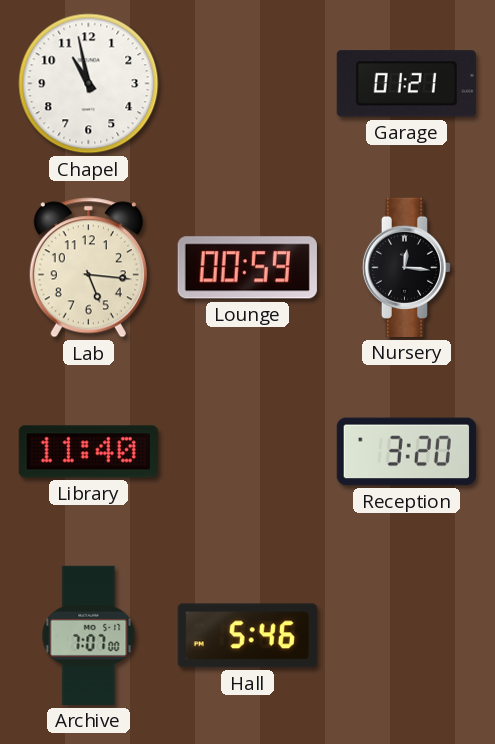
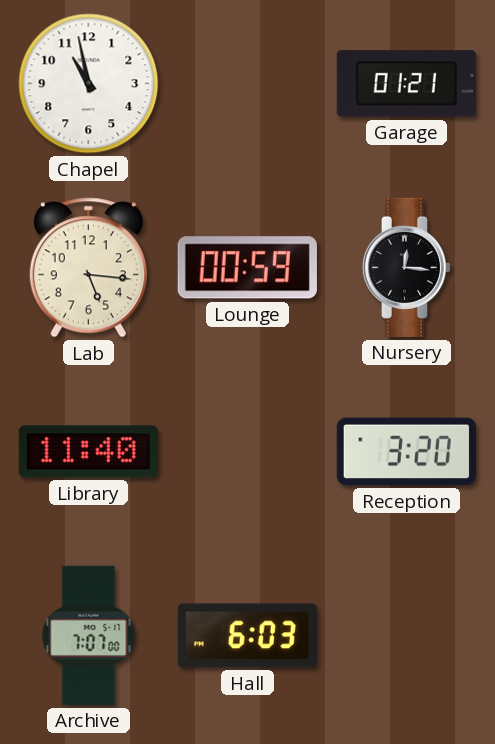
Hall: 5:46 -> 6:03
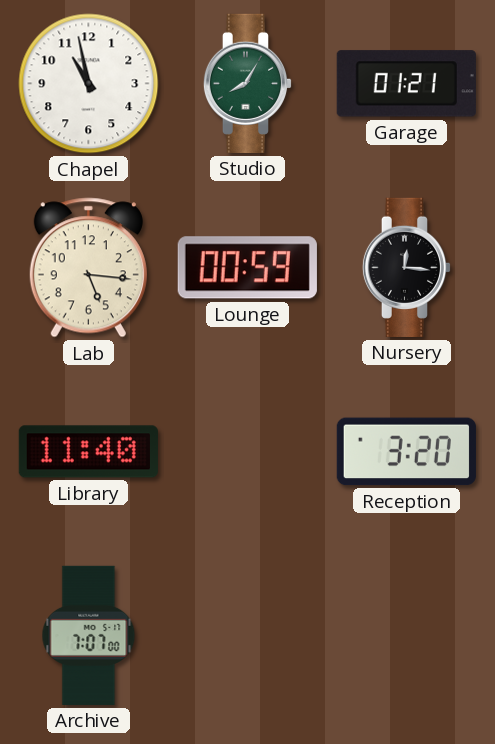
Studio: none -> 8:05
Hall: 6:03 -> none
